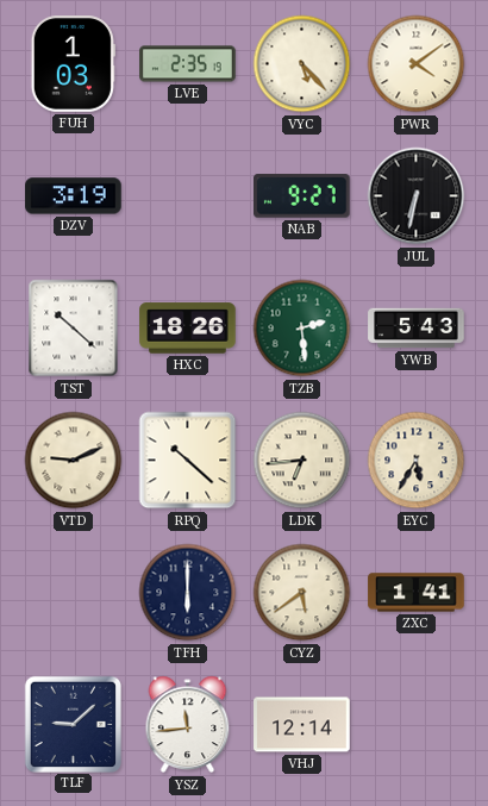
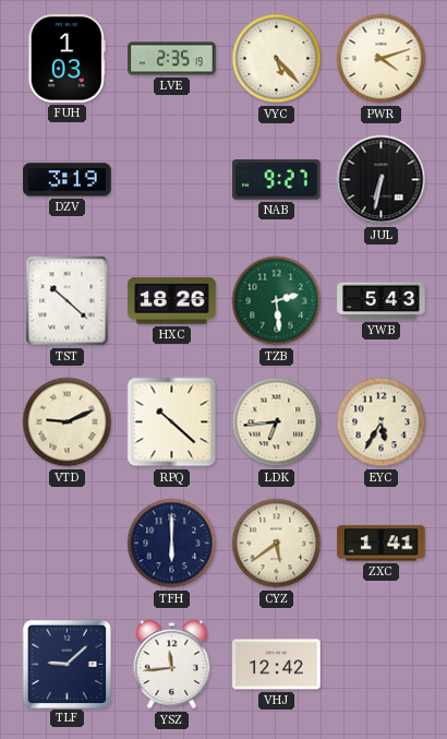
PWR: 4:09 -> 4:12
VHJ: 12:14 -> 12:42
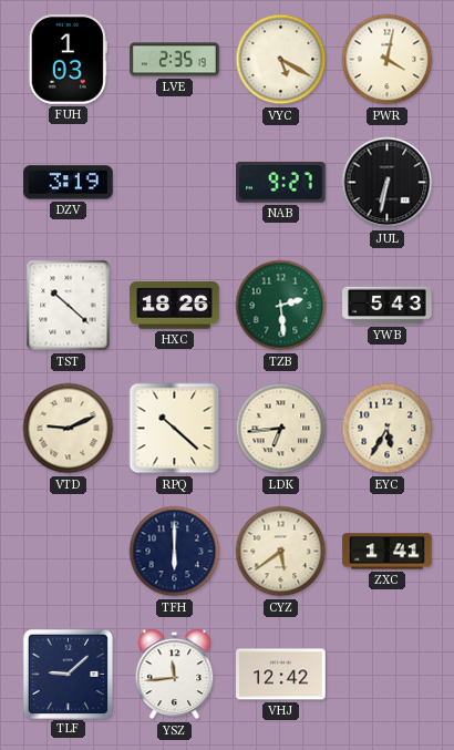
VYC: 5:23 -> 5:20
PWR: 4:12 -> 4:02
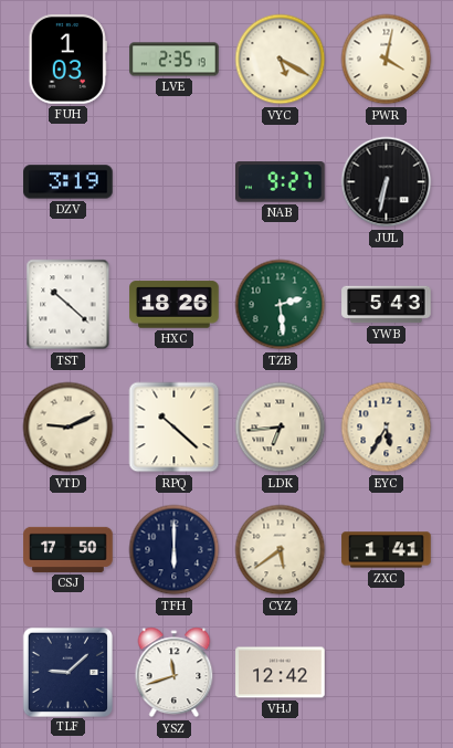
CSJ: none -> 17:50
YSZ: 11:44 -> 11:42
